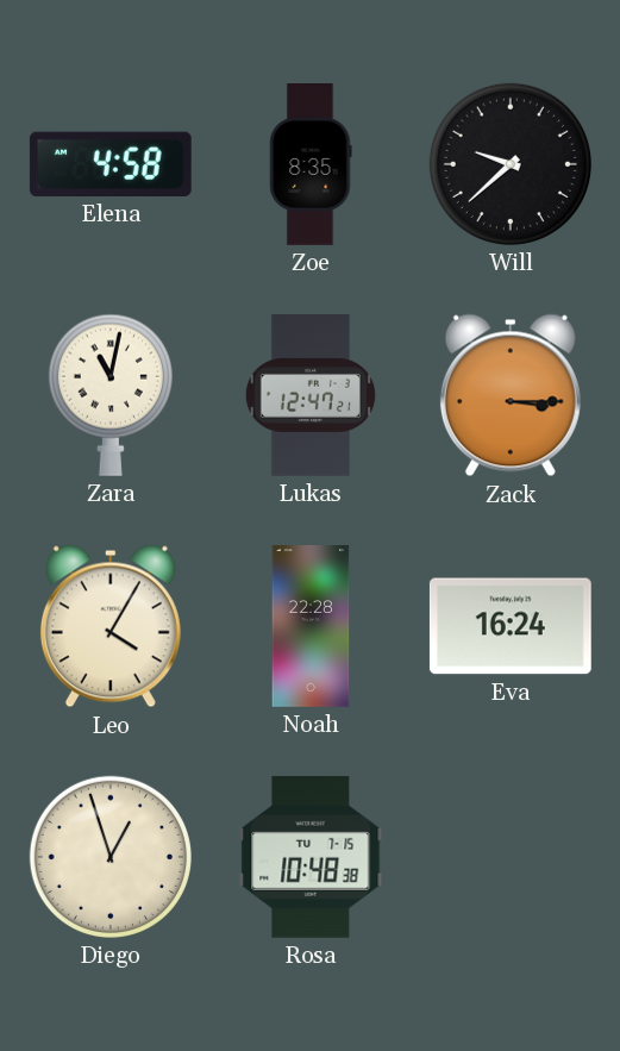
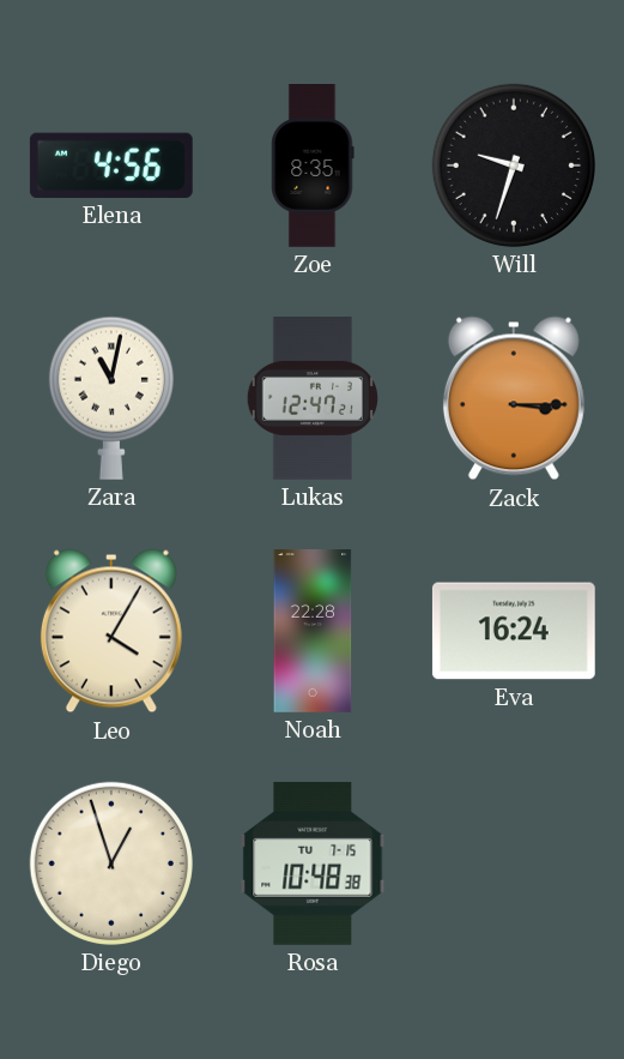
Elena: 4:58 -> 4:56
Will: 9:38 -> 9:33
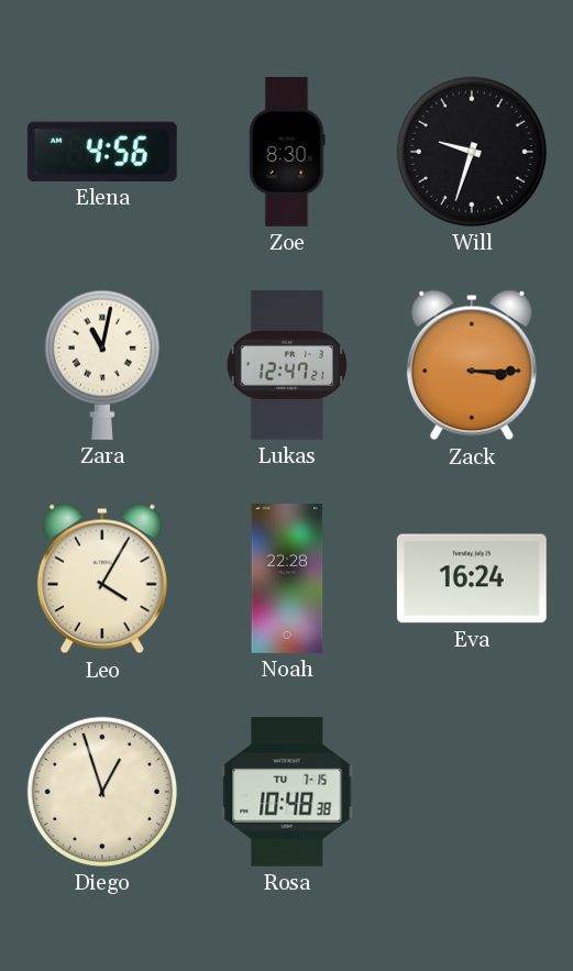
Zoe: 8:35 -> 8:30
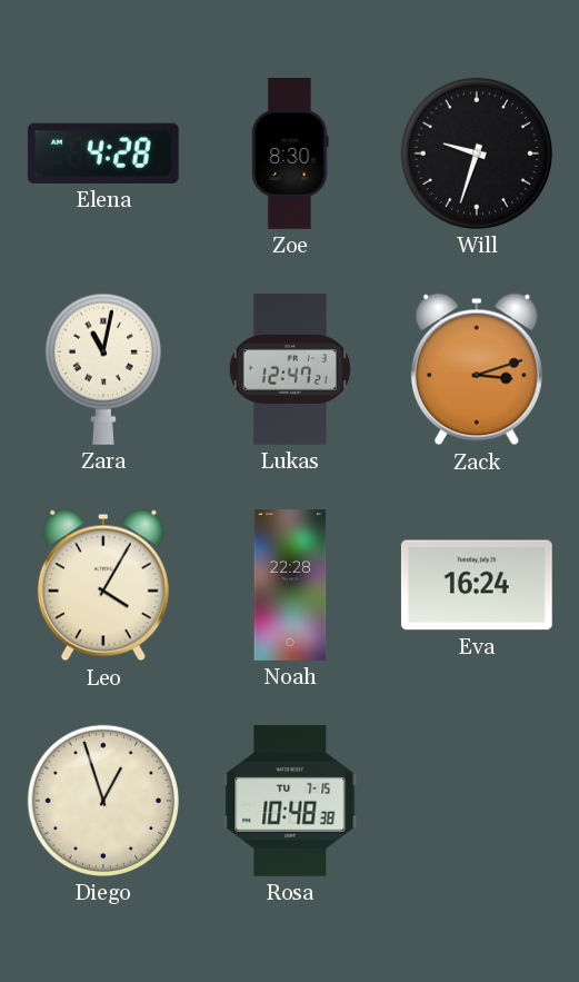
Elena: 4:56 -> 4:28
Zack: 3:15 -> 3:12
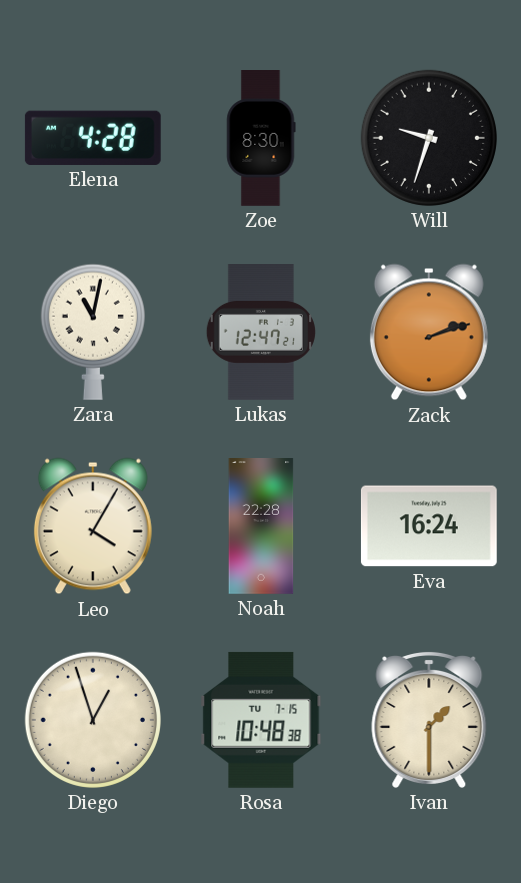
Zack: 3:12 -> 2:12
Ivan: none -> 1:30
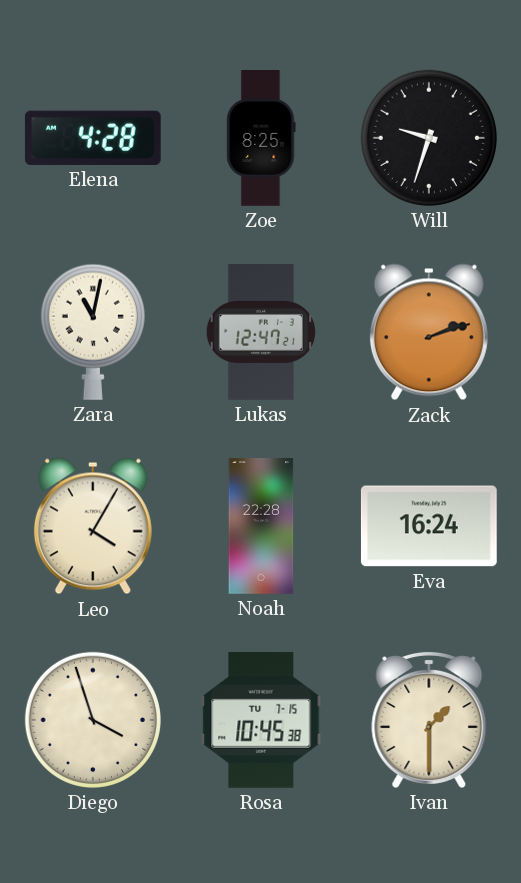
Zoe: 8:30 -> 8:25
Diego: 12:57 -> 3:57
Rosa: 10:48 -> 10:45
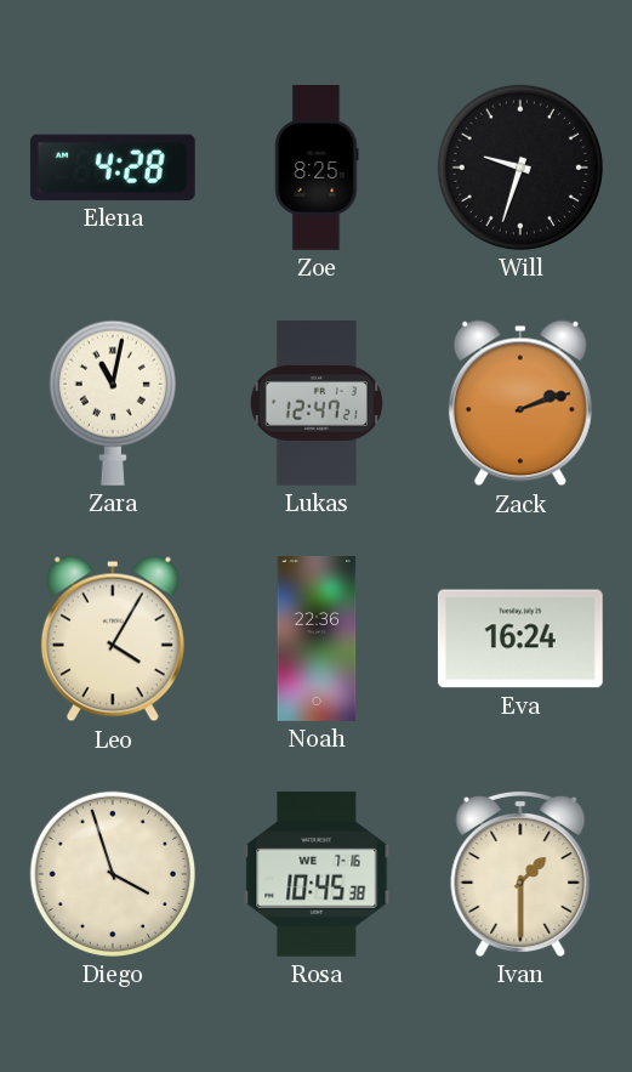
Noah: 22:28 -> 22:36
Rosa date: TU 7-15 -> WE 7-16
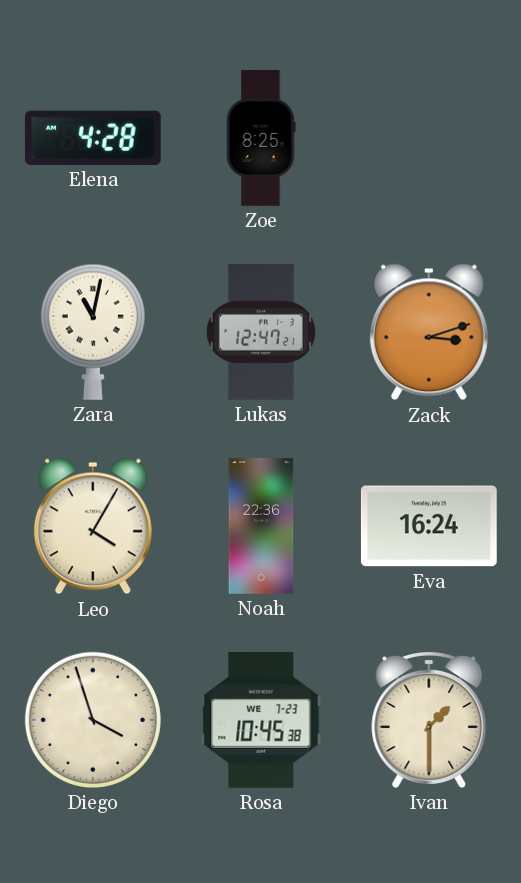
Will: 9:33 -> none
Zack: 2:12 -> 3:12
Rosa date: WE 7-16 -> WE 7-23
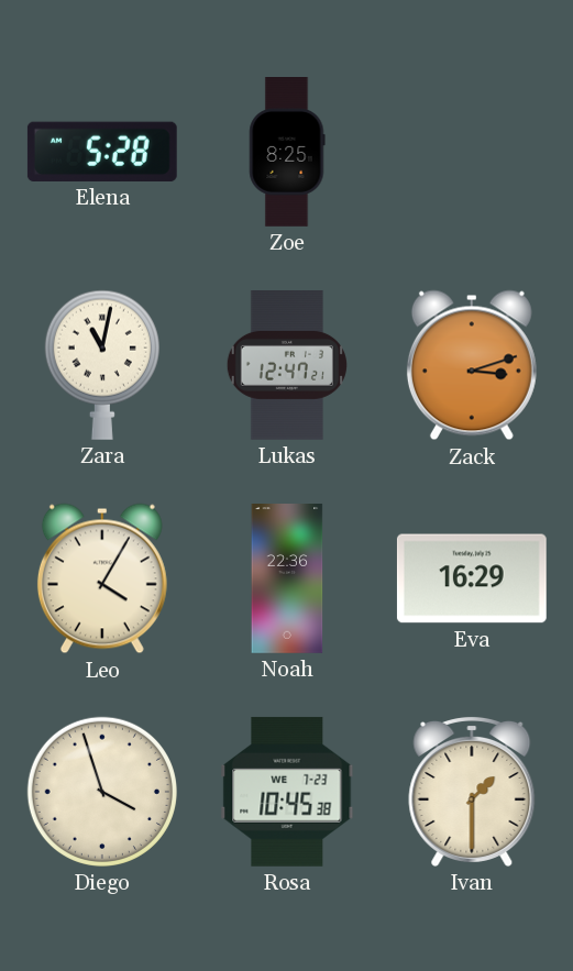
Elena: 4:28 -> 5:28
Eva: 16:24 -> 16:29
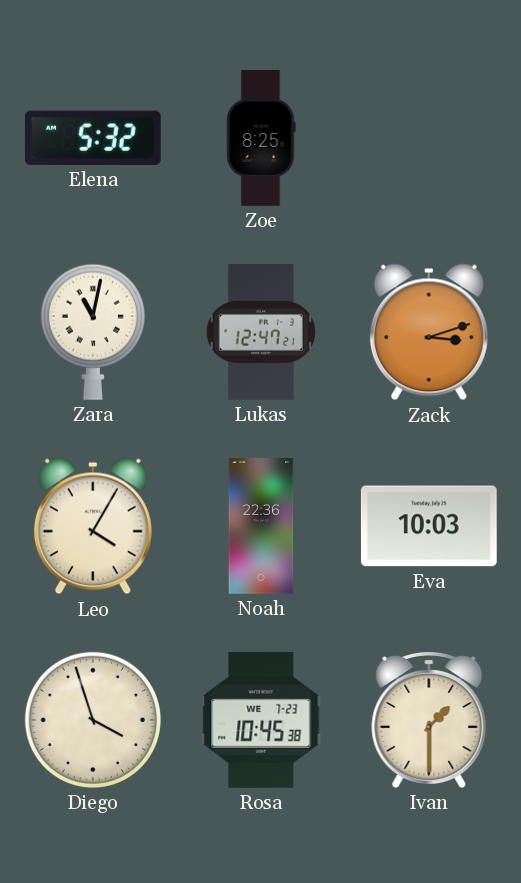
Elena: 5:28 -> 5:32
Eva: 16:29 -> 10:03
